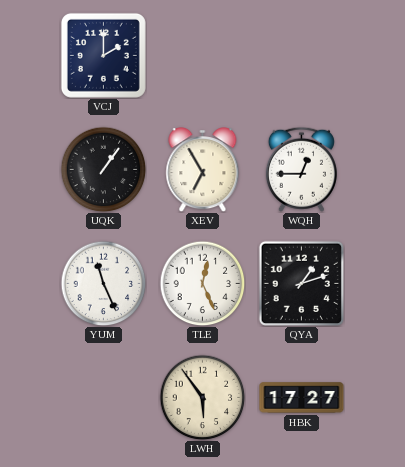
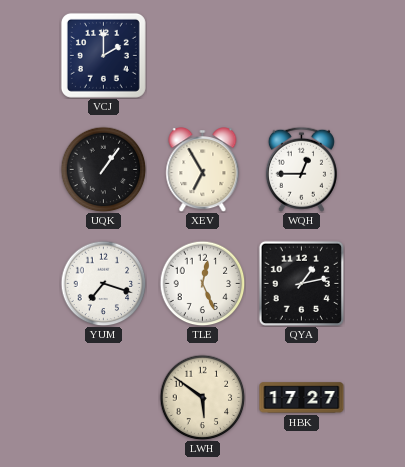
YUM: 11:26 -> 7:18
QYA: 1:12 -> 1:13
LWH: 5:54 -> 5:51
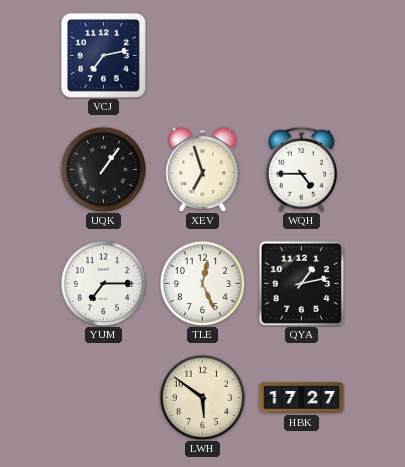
VCJ: 2:00 -> 7:13
XEV: 6:55 -> 6:57
WQH: 12:45 -> 4:45
YUM: 7:18 -> 7:15
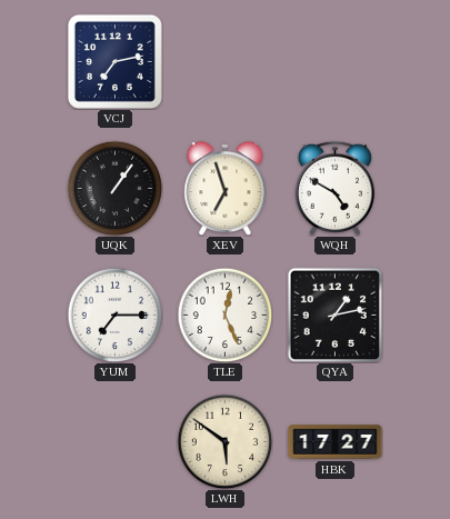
WQH: 4:45 -> 4:50
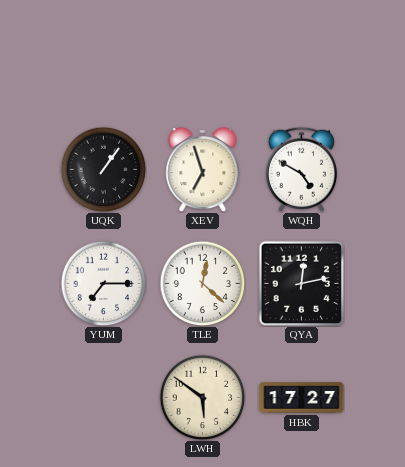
VCJ: 7:13 -> none
TLE: 12:26 -> 12:22
QYA: 1:13 -> 12:13
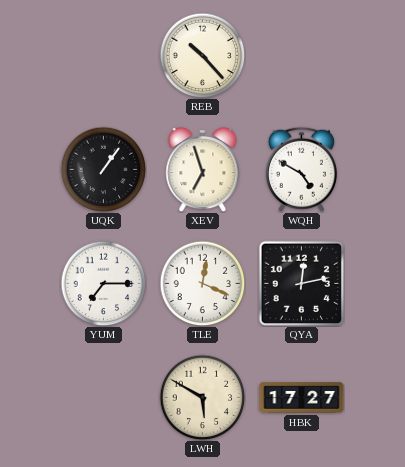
REB: none -> 10:23
TLE: 12:22 -> 12:19
LWH: 5:51 -> 5:50
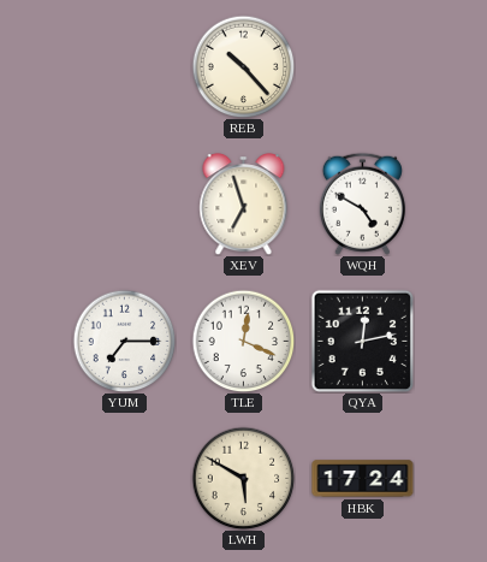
UQK: 1:06 -> none
HBK: 17:27 -> 17:24
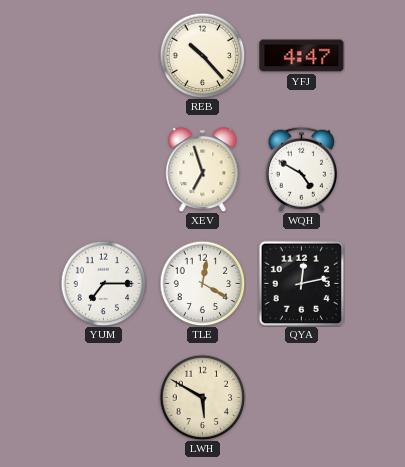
YFJ: none -> 4:47
TLE: 12:19 -> 12:20
HBK: 17:24 -> none
